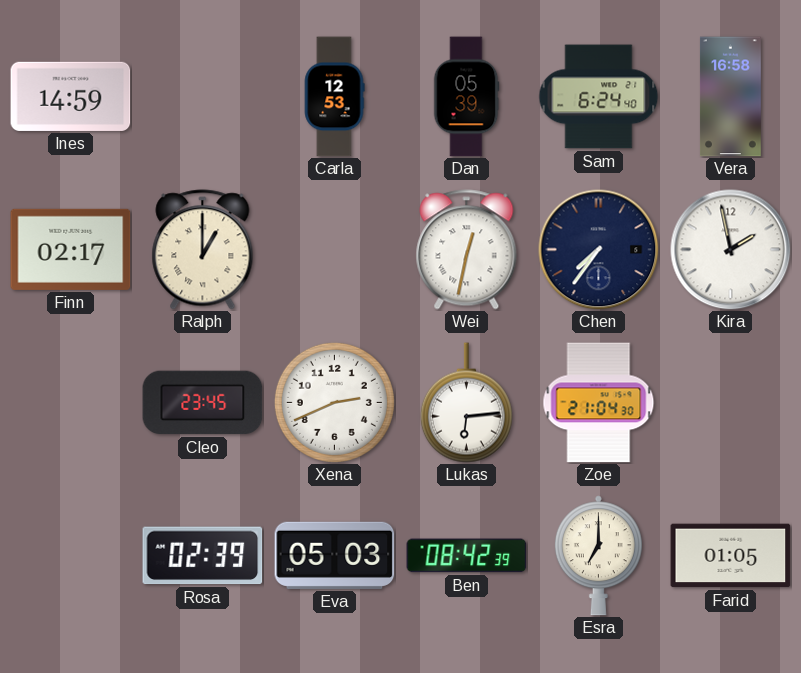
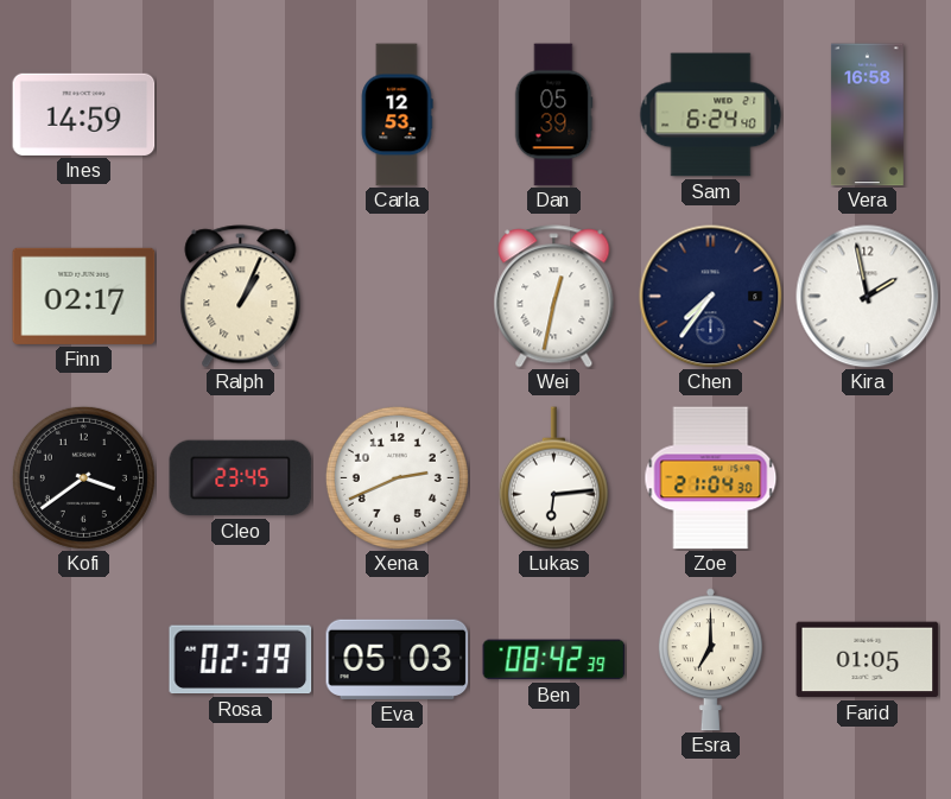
Ralph: 1:00 -> 1:04
Kofi: none -> 3:39
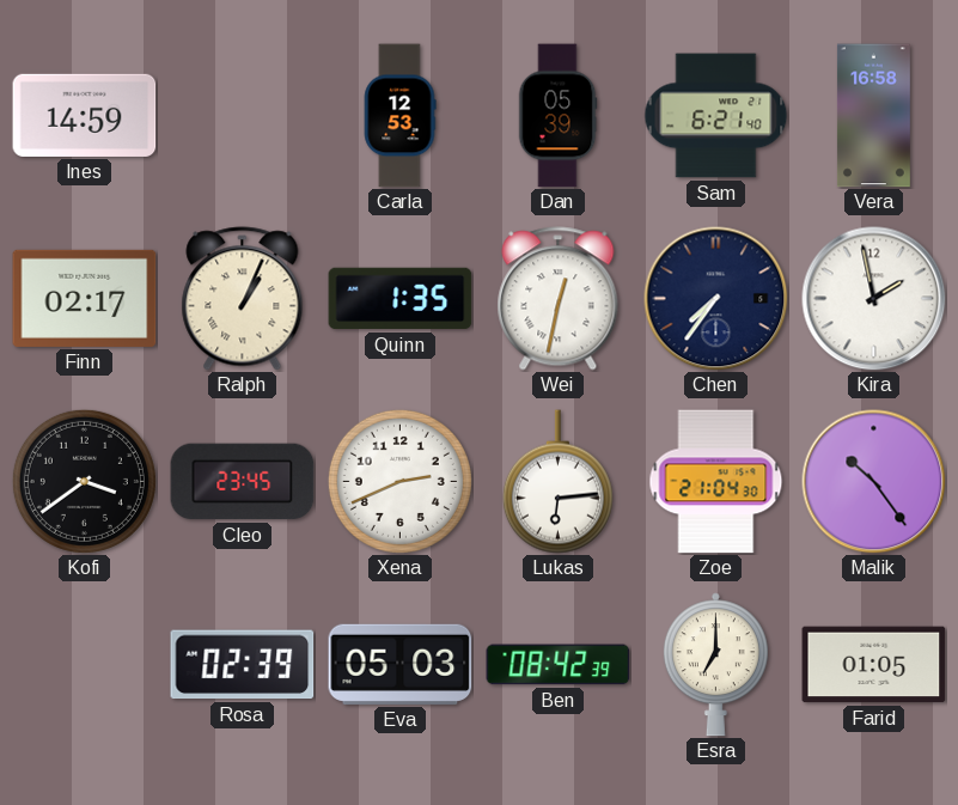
Sam: 6:24 -> 6:21
Quinn: none -> 1:35
Malik: none -> 10:24
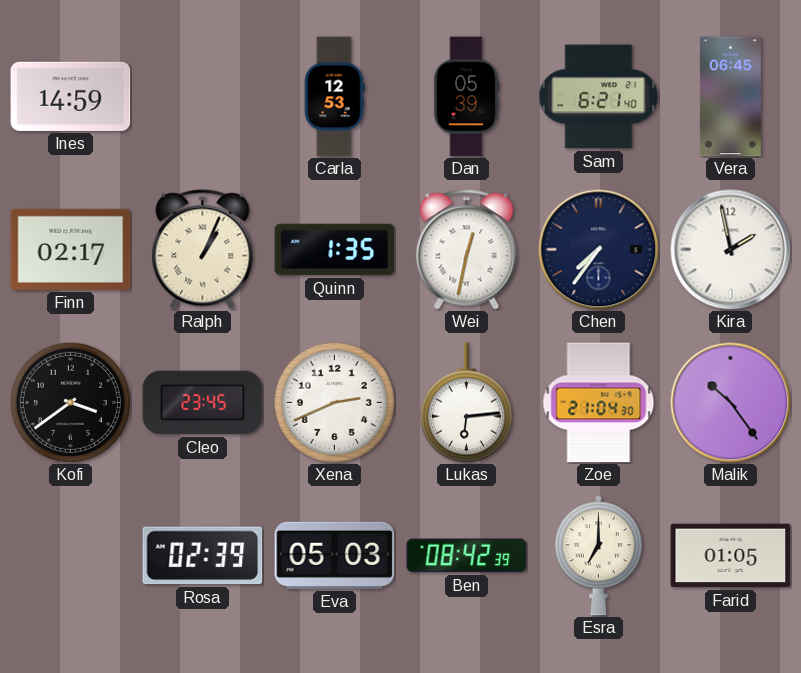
Vera: 16:58 -> 06:45
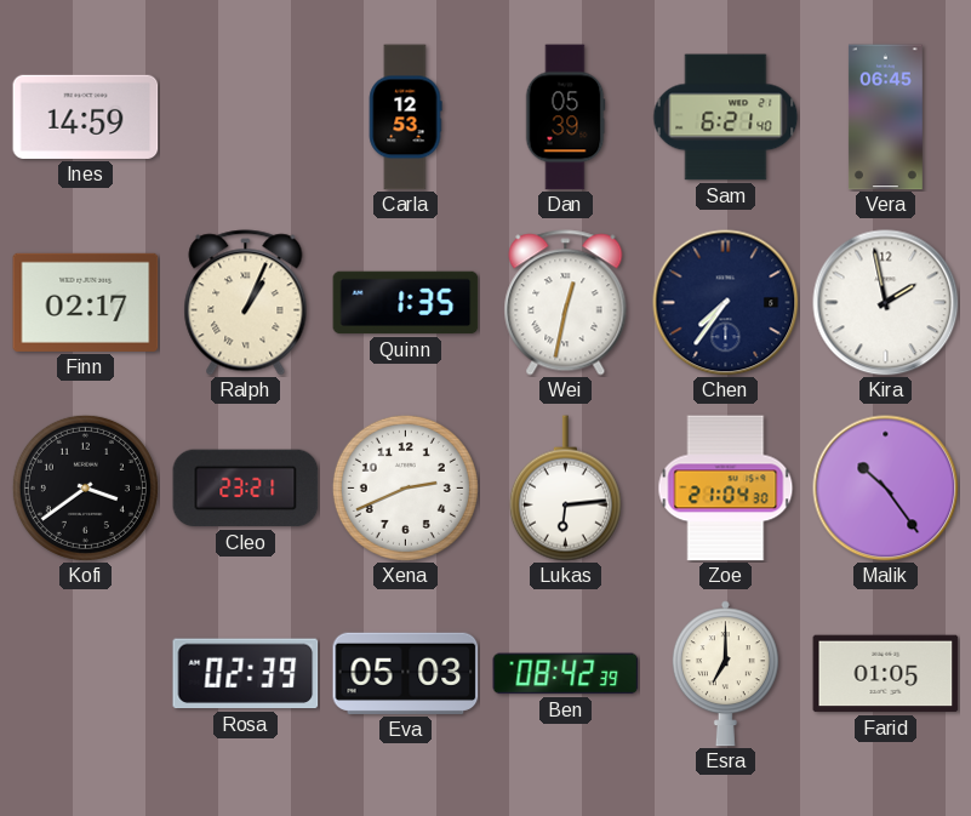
Cleo: 23:45 -> 23:21
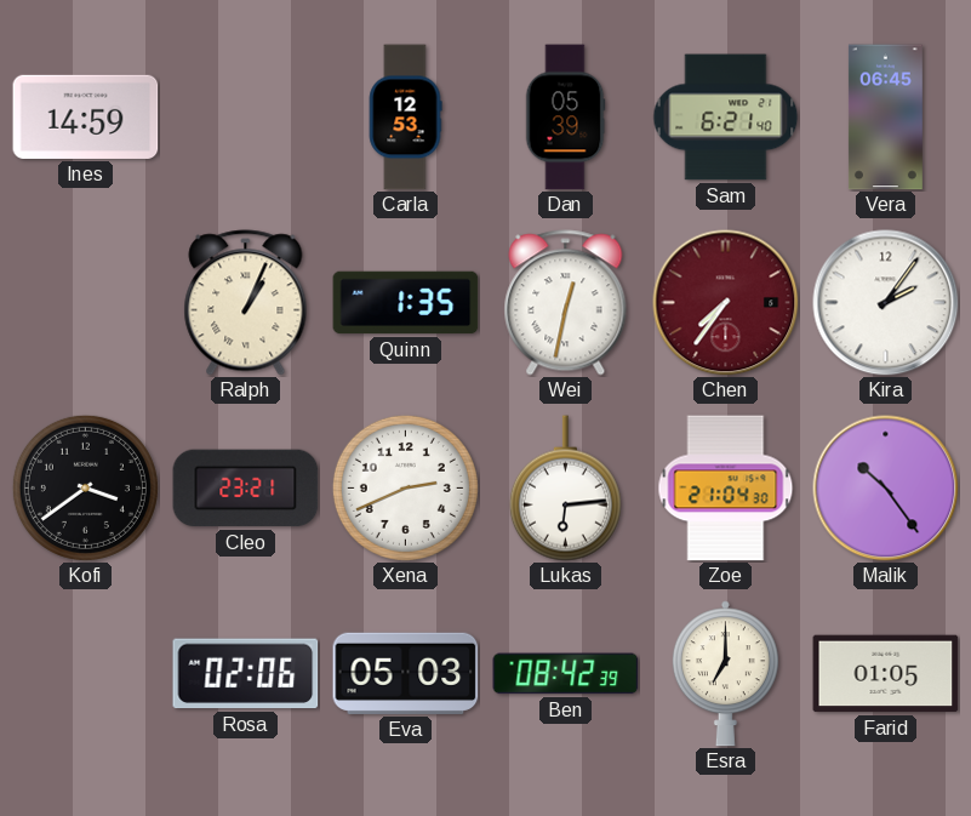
Finn: 02:17 -> none
Chen dial: navy -> burgundy
Kira: 1:58 -> 2:06
Rosa: 02:39 -> 02:06
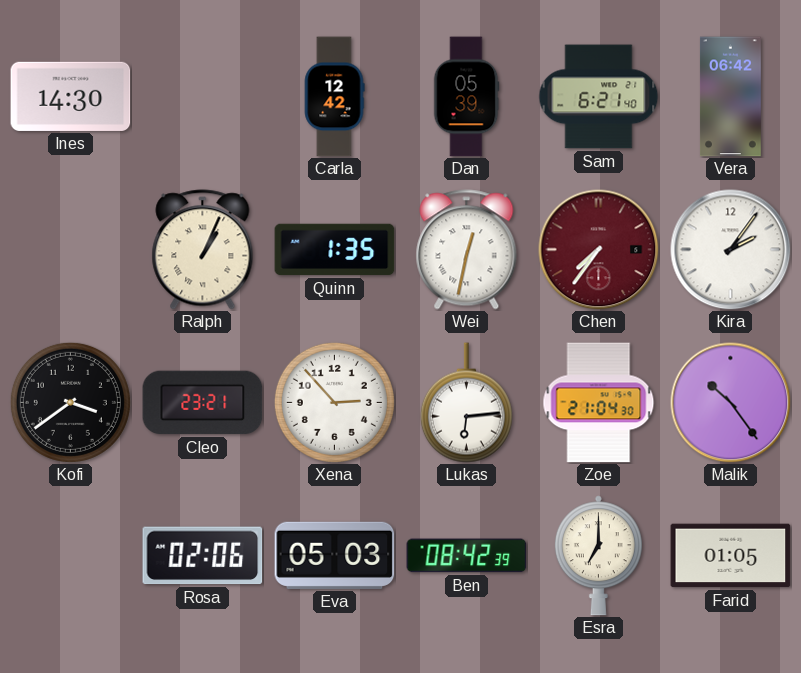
Ines: 14:59 -> 14:30
Carla: 12:53 -> 12:42
Vera: 06:45 -> 06:42
Xena: 2:41 -> 2:53
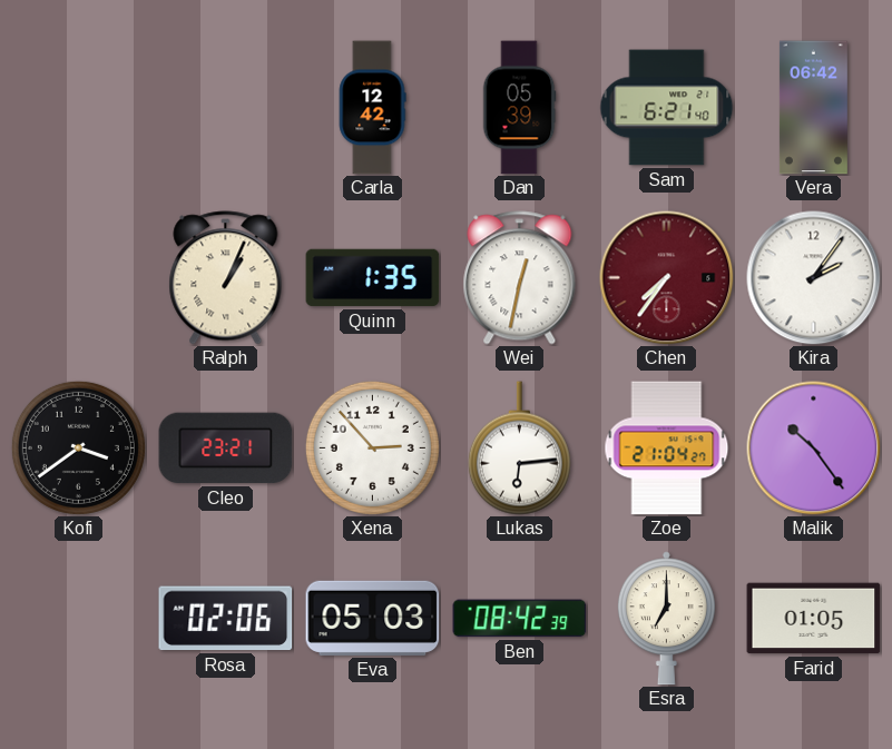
Ines: 14:30 -> none
Zoe: 21:04:30 -> 21:04:27
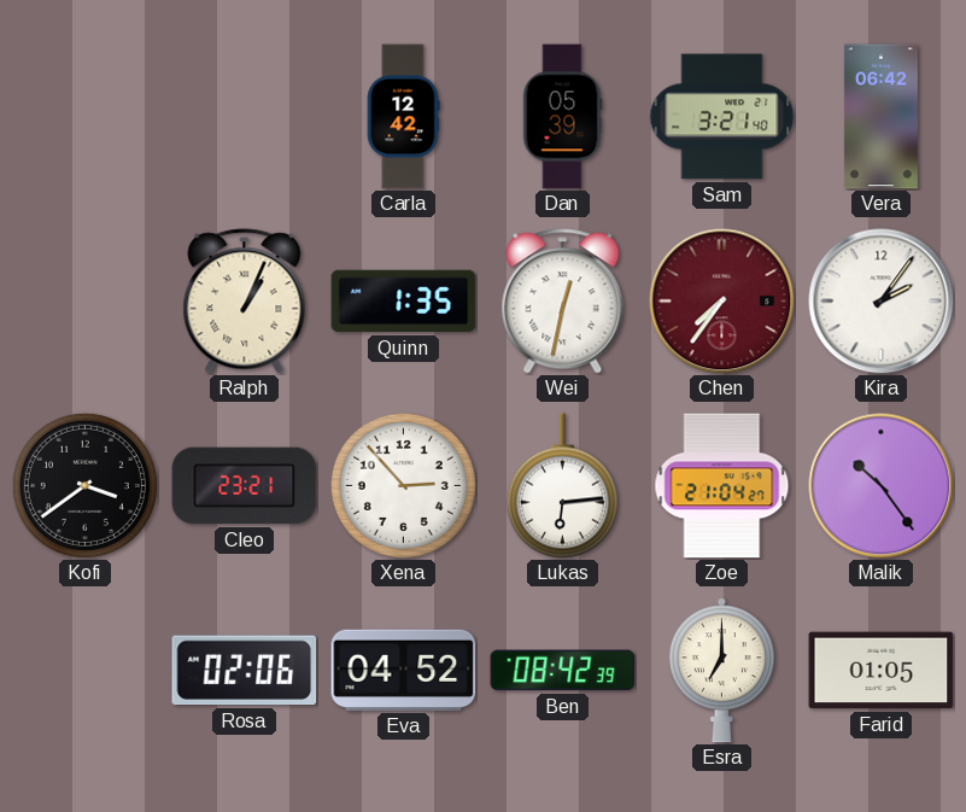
Sam: 6:21 -> 3:21
Eva: 05:03 -> 04:52
